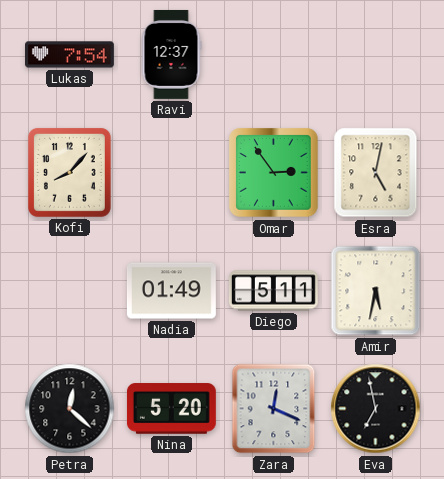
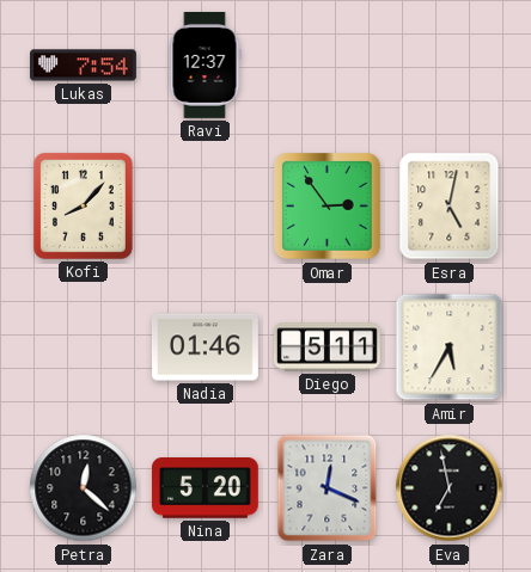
Nadia: 01:49 -> 01:46
Amir: 5:32 -> 5:35
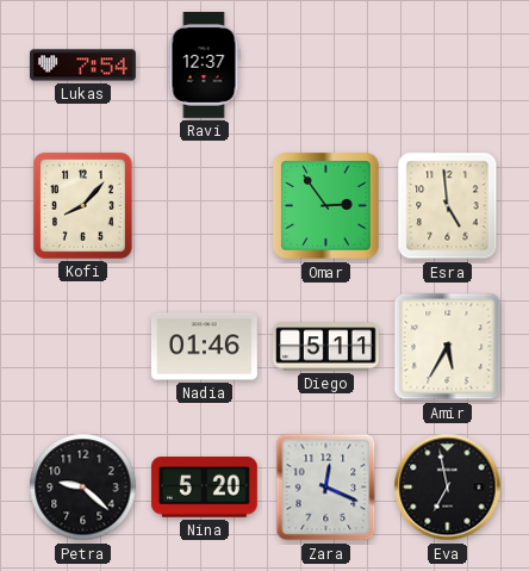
Esra: 5:02 -> 4:59
Petra: 12:22 -> 9:22
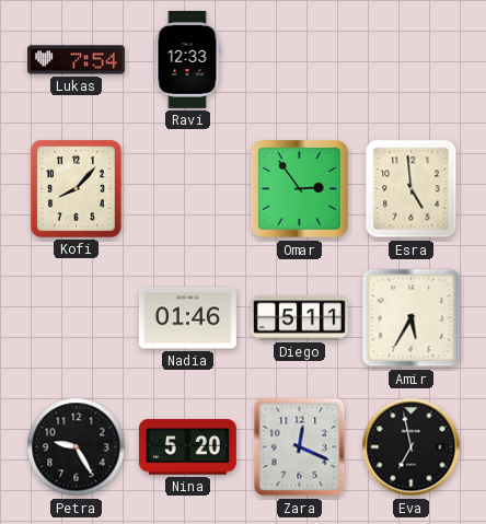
Ravi: 12:37 -> 12:33
Petra: 9:22 -> 9:25
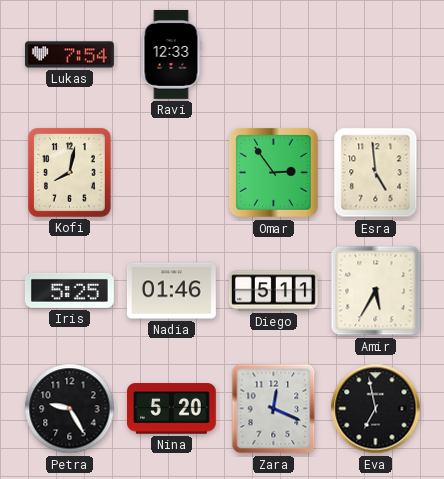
Kofi: 8:07 -> 8:02
Iris: none -> 5:25
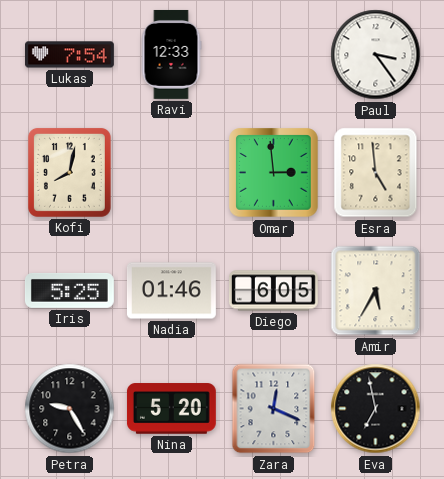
Paul: none -> 3:24
Omar: 2:54 -> 2:59
Diego: 5:11 -> 6:05
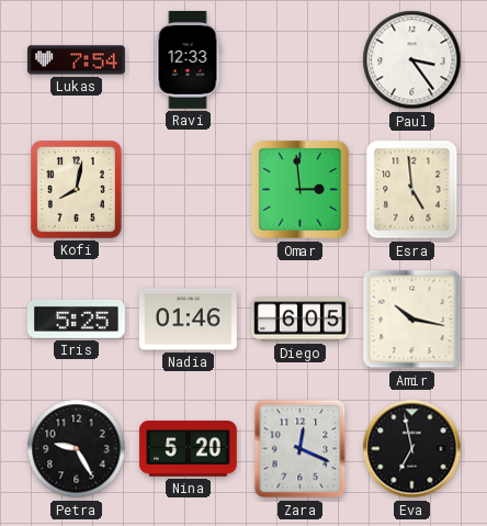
Amir: 5:35 -> 10:17
